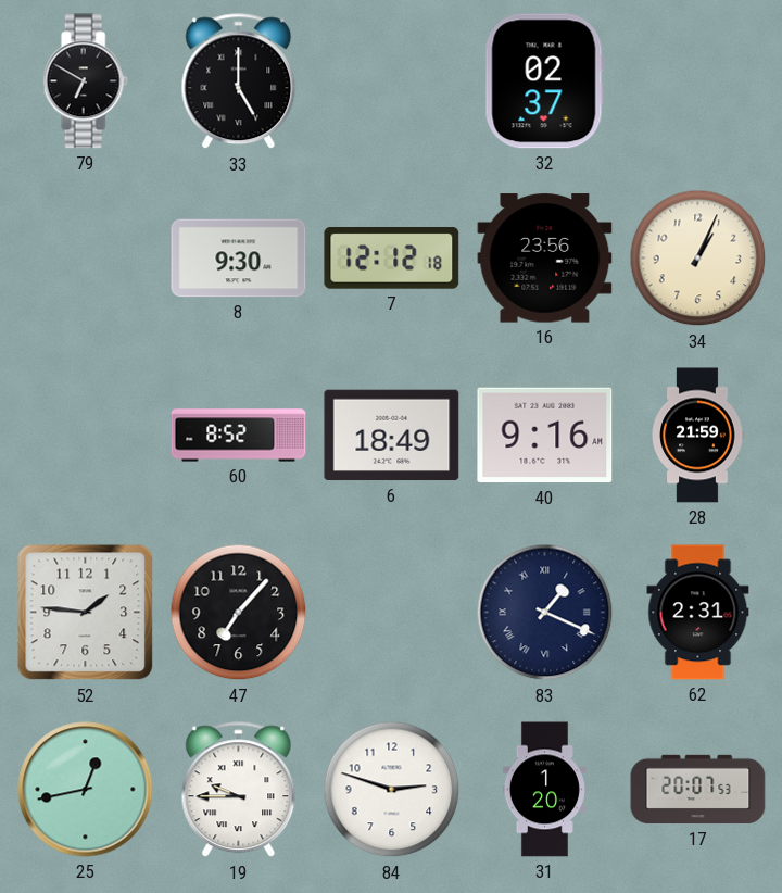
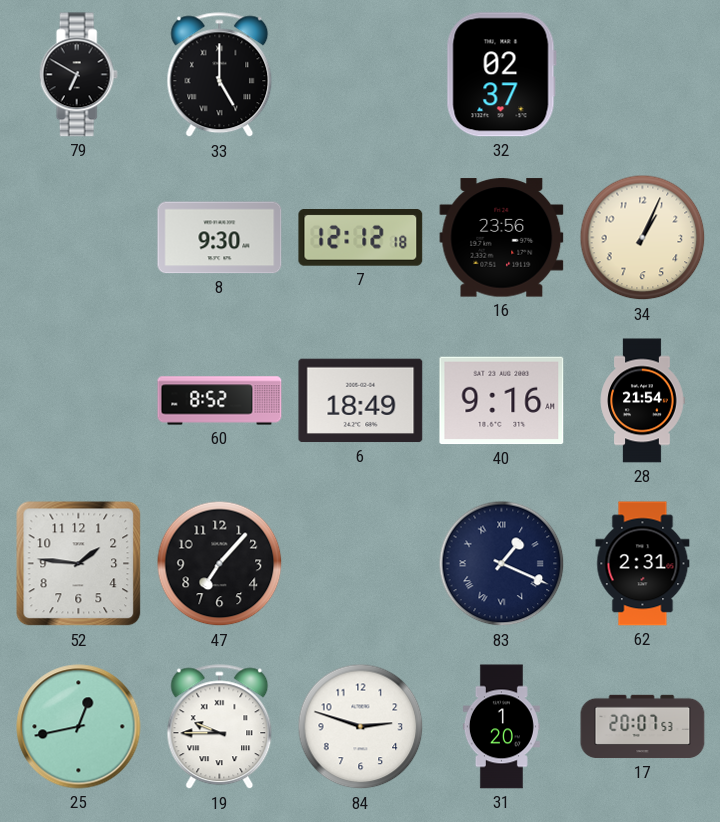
28: 21:59 -> 21:54
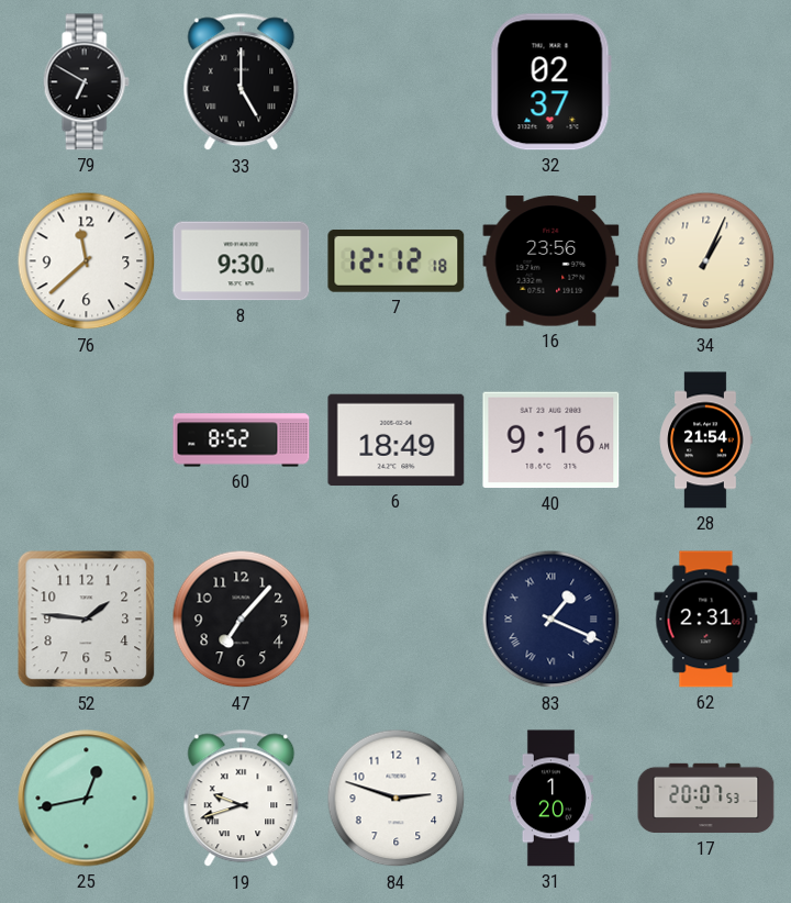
76: none -> 11:38
19: 9:45 -> 9:42
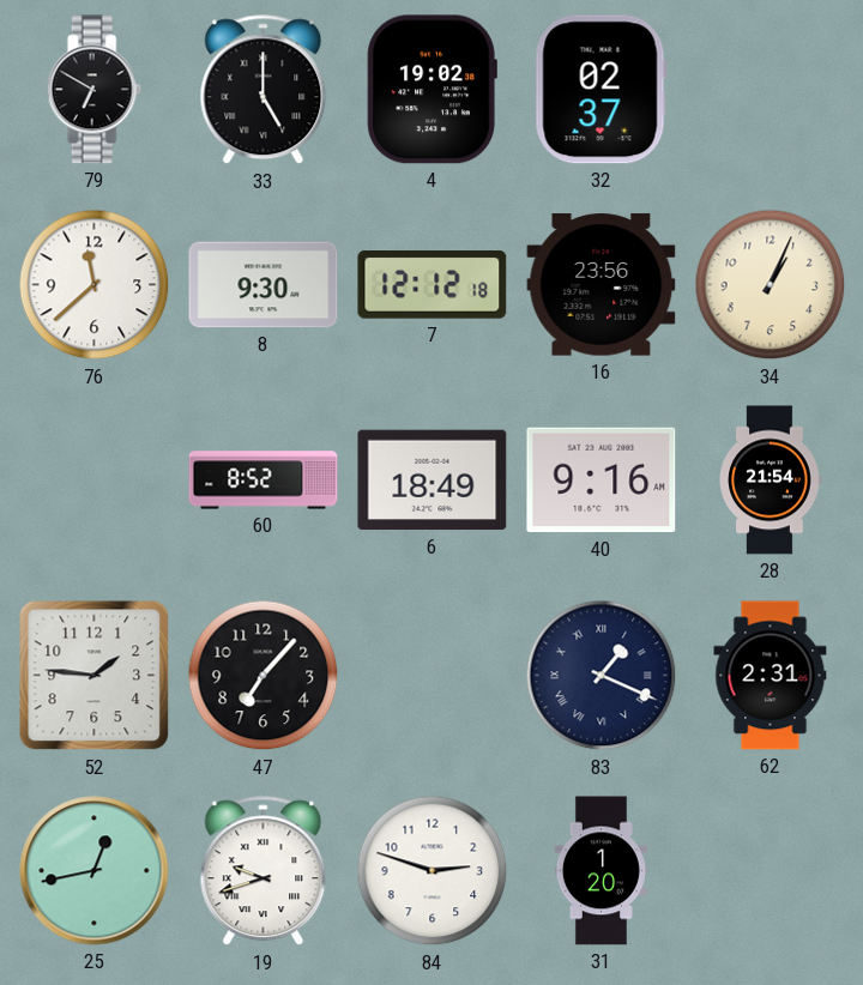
4: none -> 19:02
17: 20:07 -> none
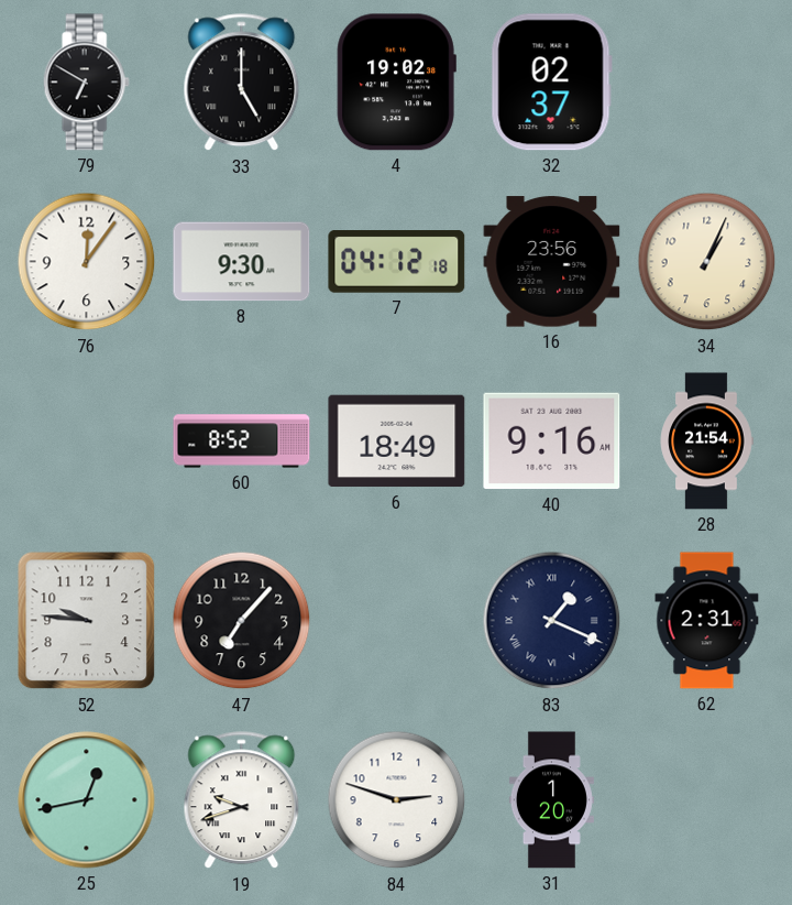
76: 11:38 -> 12:06
7: 12:12 -> 04:12
52: 1:46 -> 9:46
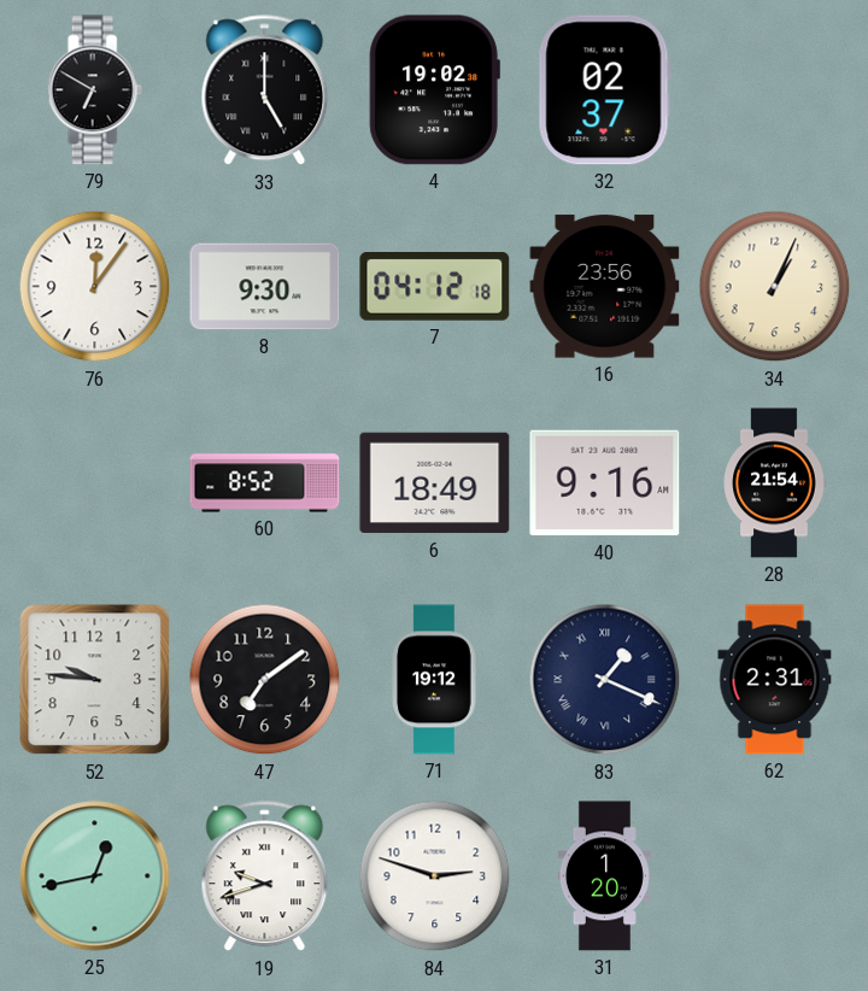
47: 7:07 -> 7:09
71: none -> 19:12
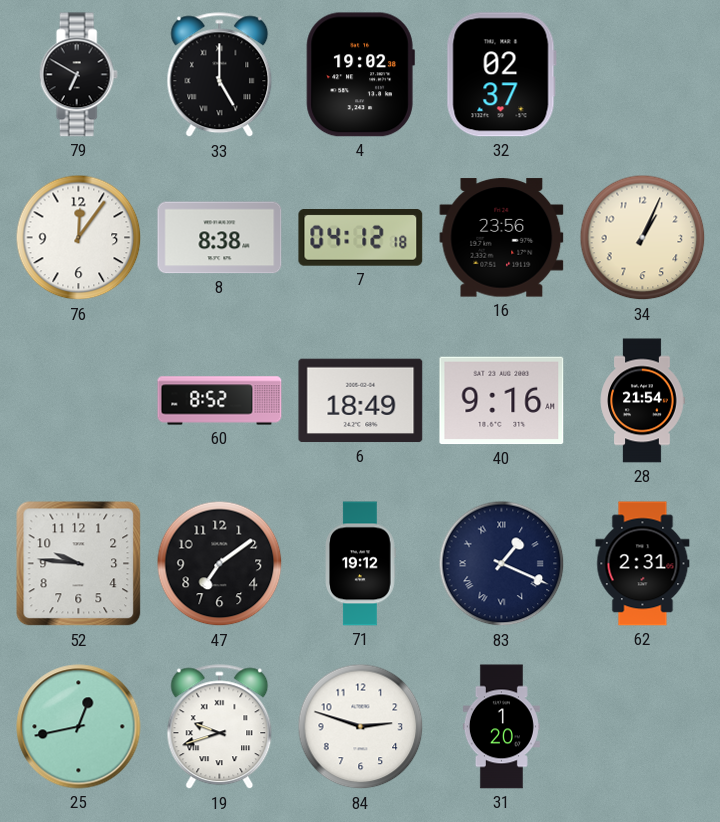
8: 9:30 -> 8:38
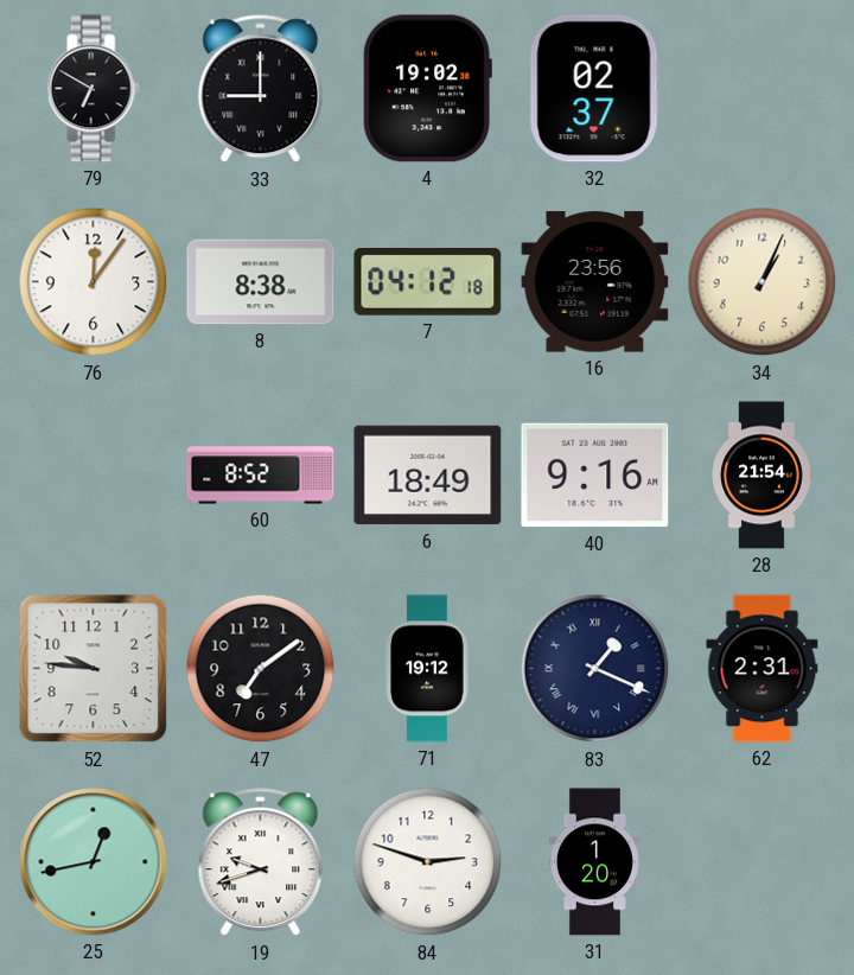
33: 5:00 -> 9:00
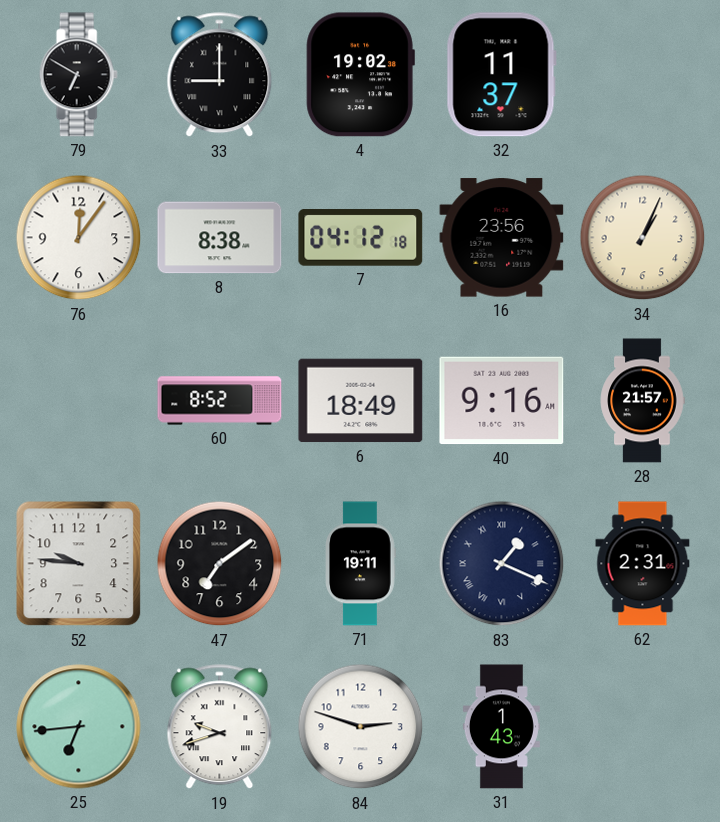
32: 02:37 -> 11:37
28: 21:54 -> 21:57
71: 19:12 -> 19:11
25: 12:43 -> 6:44
31: 1:20 -> 1:43
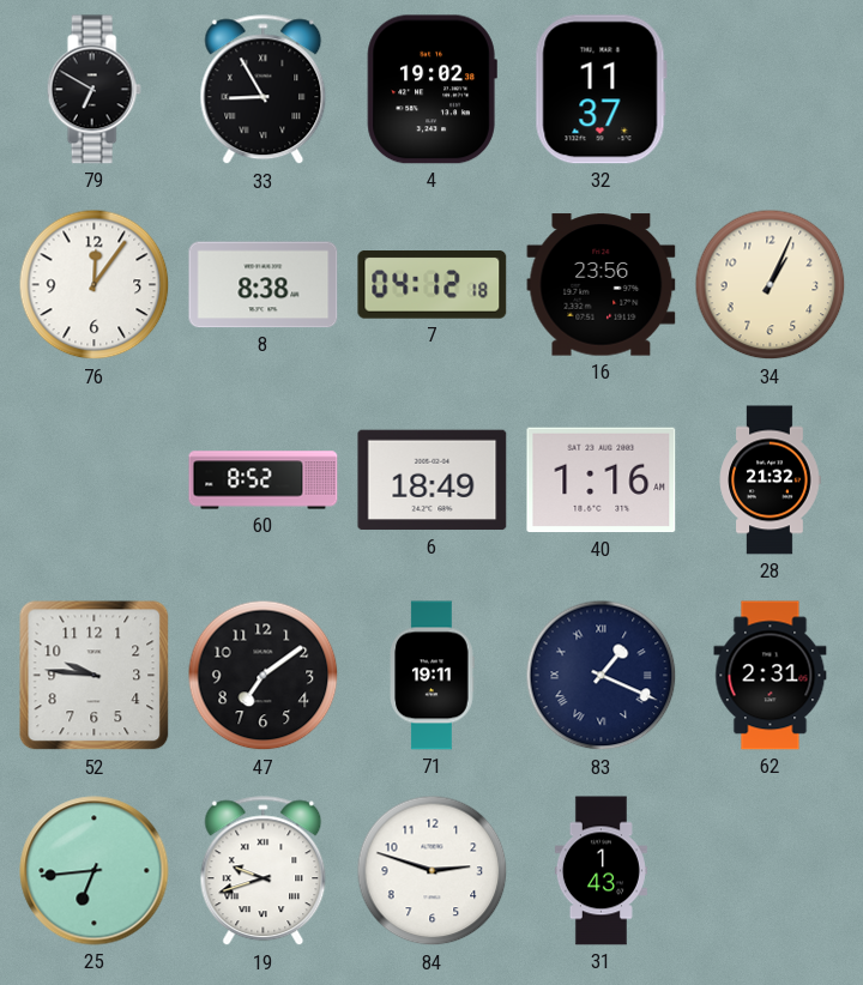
33: 9:00 -> 8:55
40: 9:16 -> 1:16
28: 21:57 -> 21:32
